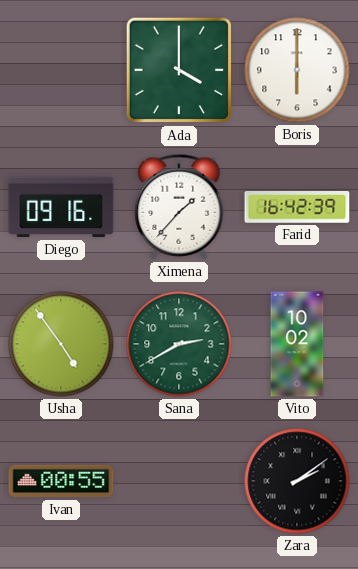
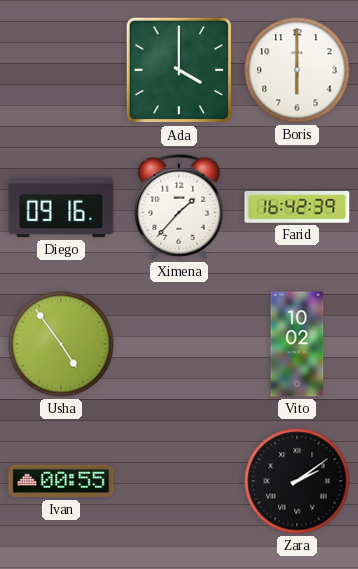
Sana: 2:40 -> none
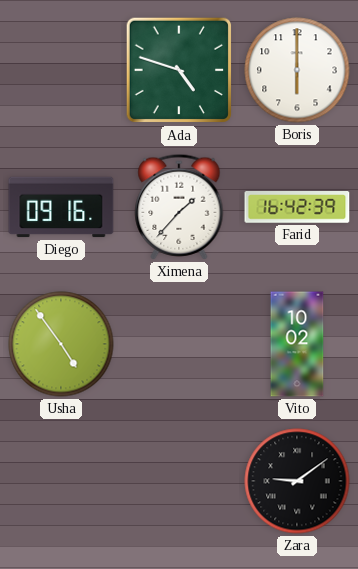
Ada: 4:00 -> 4:48
Ivan: 00:55 -> none
Zara: 2:09 -> 9:09
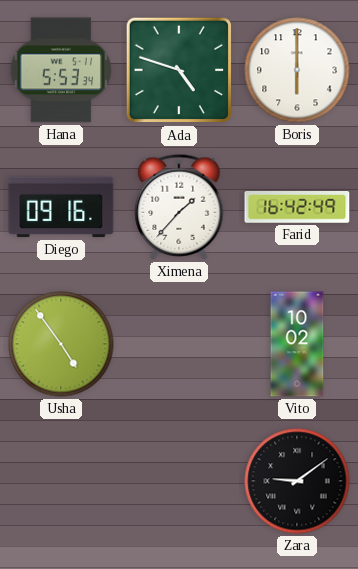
Hana: none -> 5:53
Farid: 16:42:39 -> 16:42:49
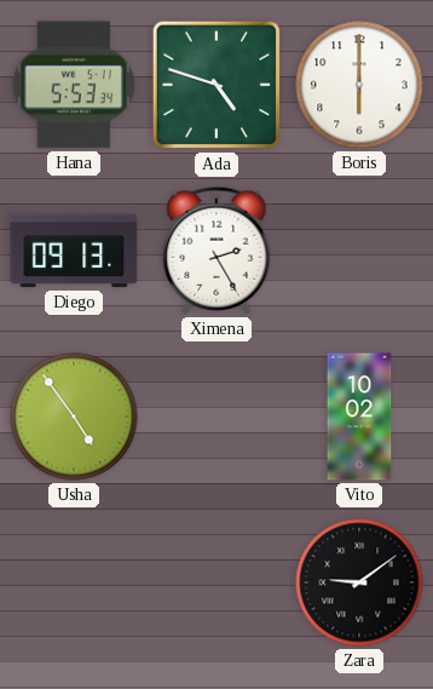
Diego: 09:16 -> 09:13
Ximena: 1:37 -> 2:25
Farid: 16:42 -> none
